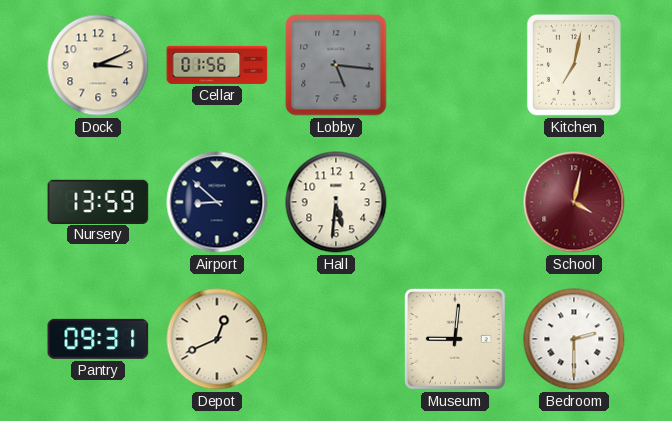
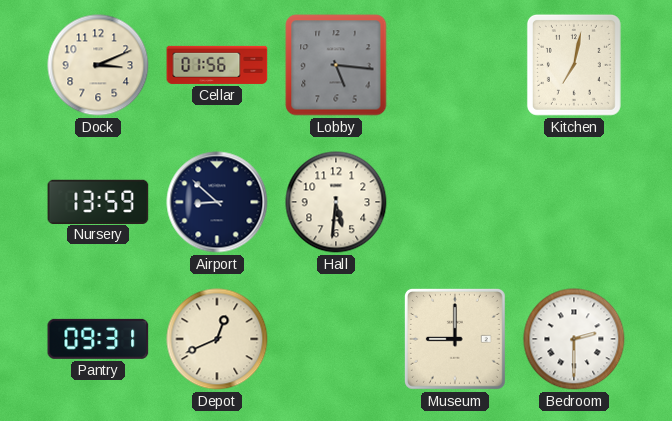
School: 4:02 -> none
Museum: 9:01 -> 9:00
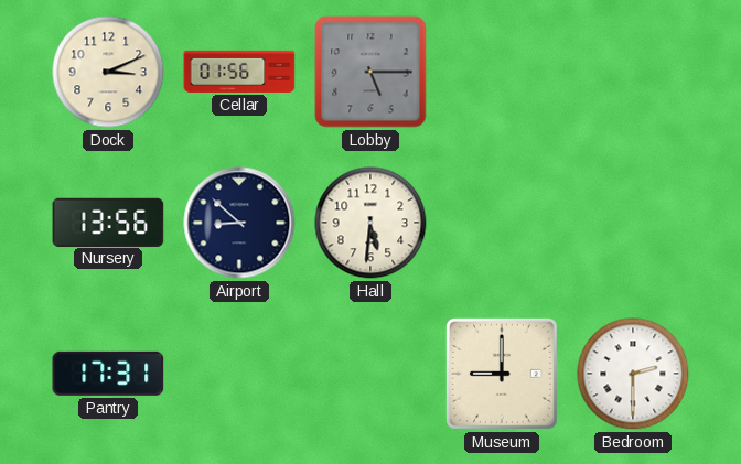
Lobby: 5:16 -> 5:15
Kitchen: 7:02 -> none
Nursery: 13:59 -> 13:56
Pantry: 09:31 -> 17:31
Depot: 12:41 -> none
